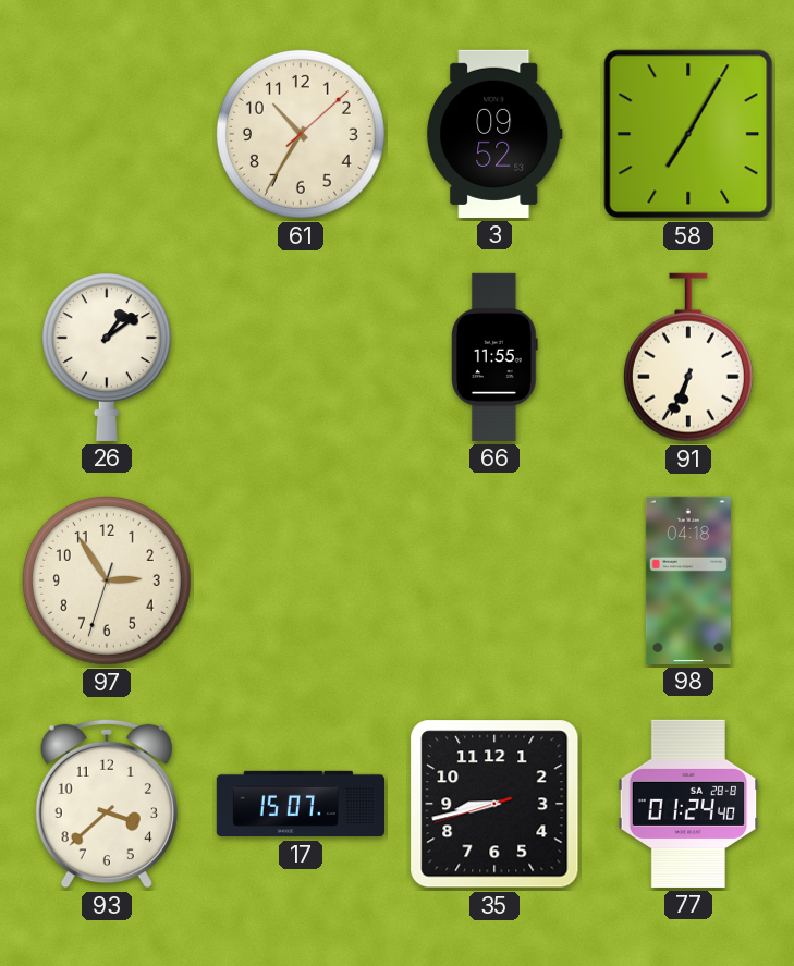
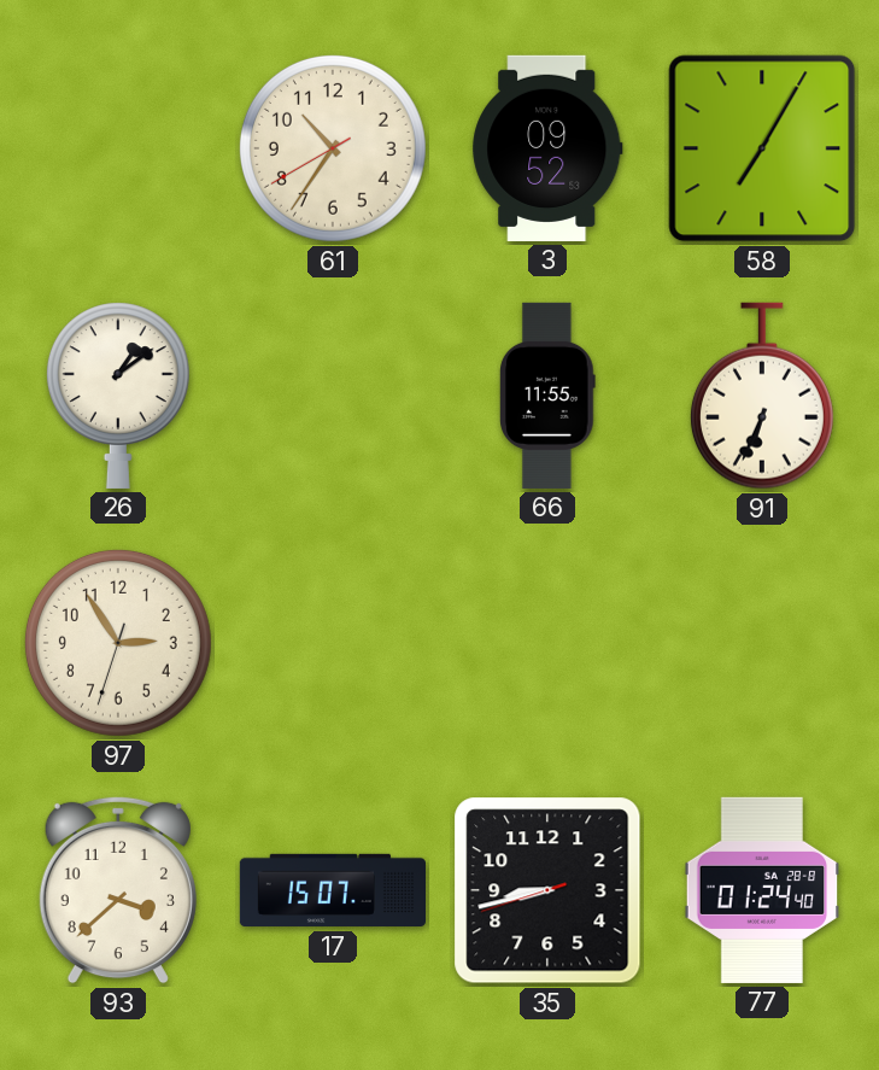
61: 10:35:08 -> 10:35:40
98: 04:18 -> none
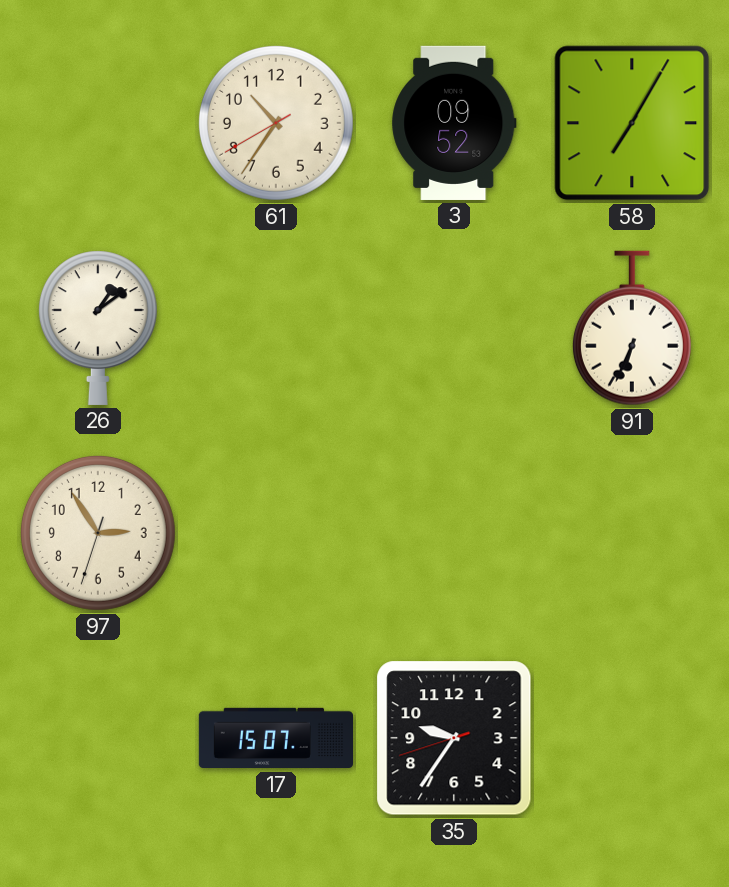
66: 11:55 -> none
93: 3:38 -> none
35: 8:42 -> 9:35
77: 01:24 -> none
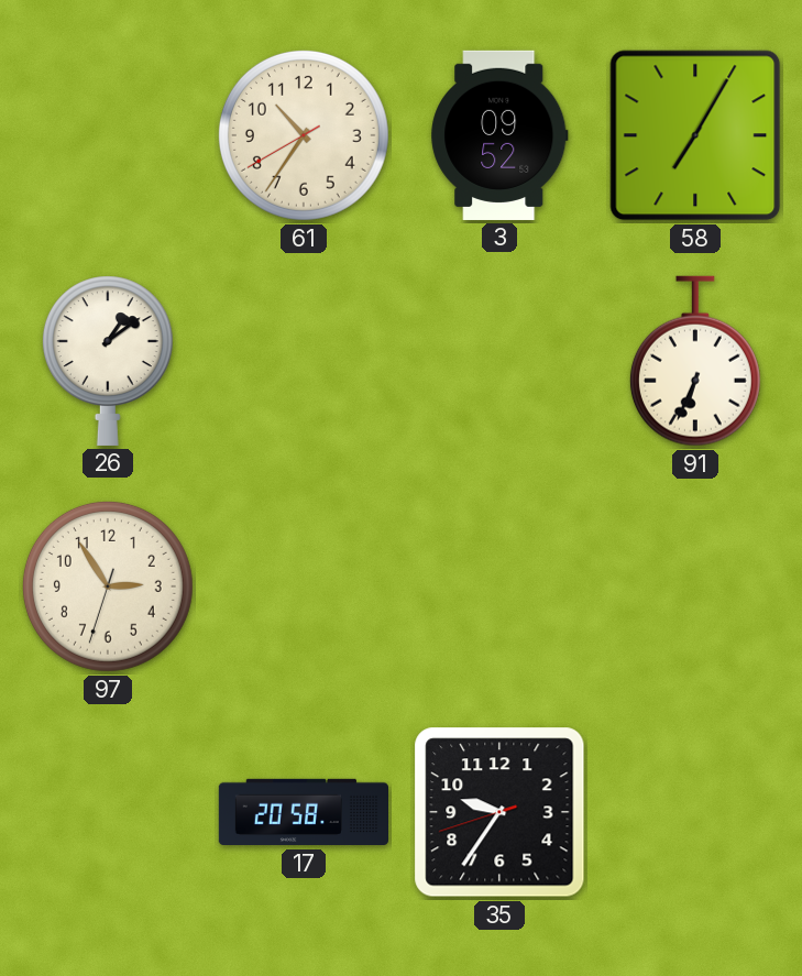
17: 15:07 -> 20:58
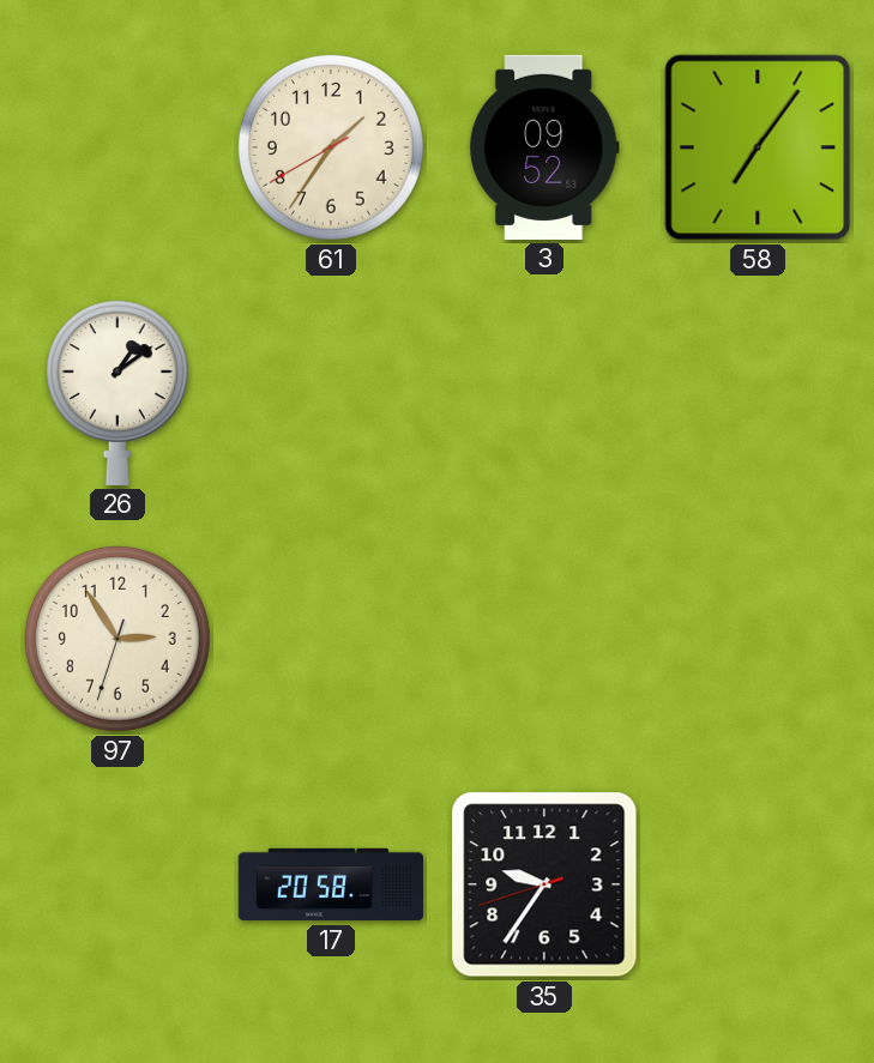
61: 10:35 -> 1:35
58: 7:05 -> 7:06
91: 6:34 -> none
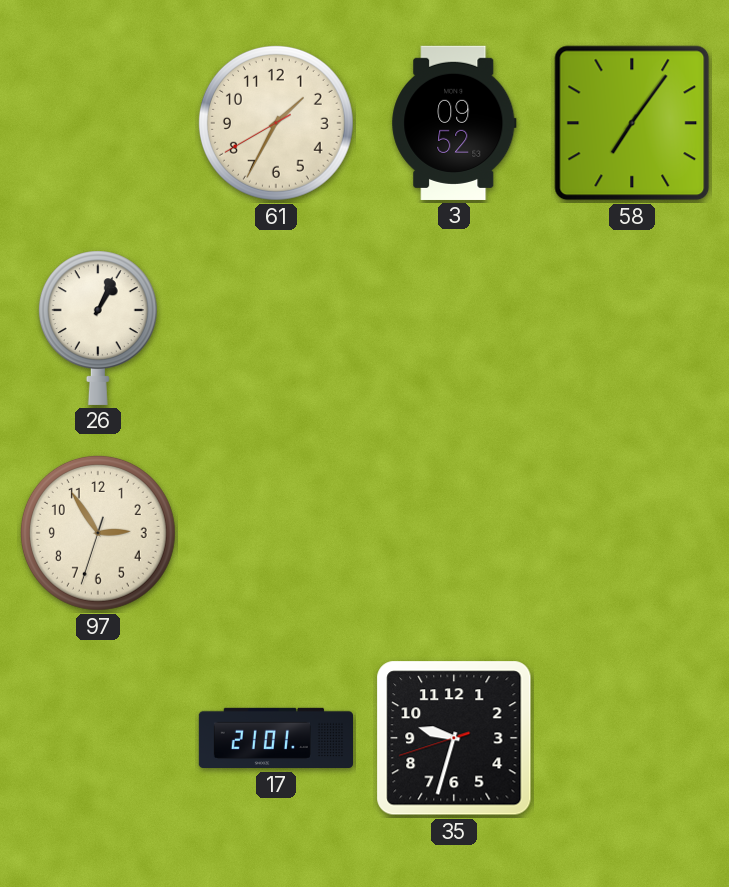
61: 1:35 -> 1:34
26: 1:09 -> 1:04
17: 20:58 -> 21:01
35: 9:35 -> 9:32
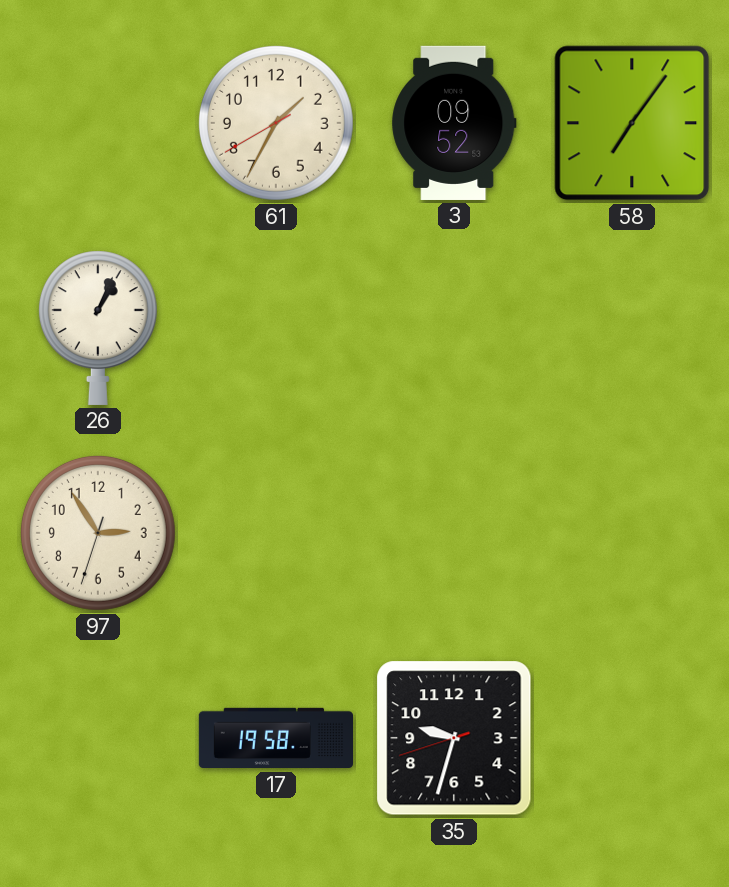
17: 21:01 -> 19:58
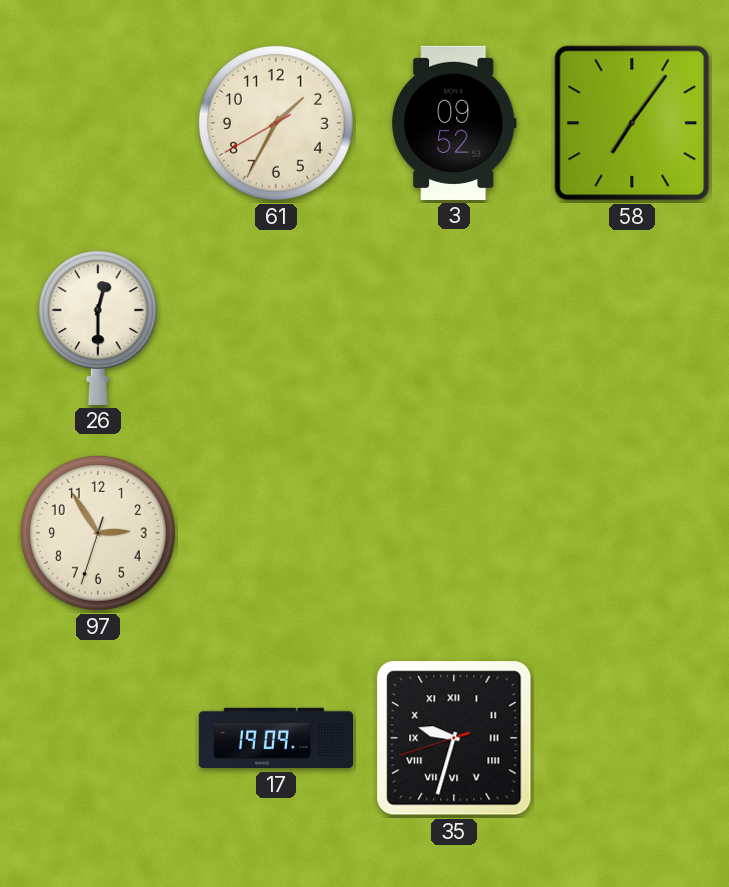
26: 1:04 -> 12:30
17: 19:58 -> 19:09
35 numerals: Arabic -> Roman
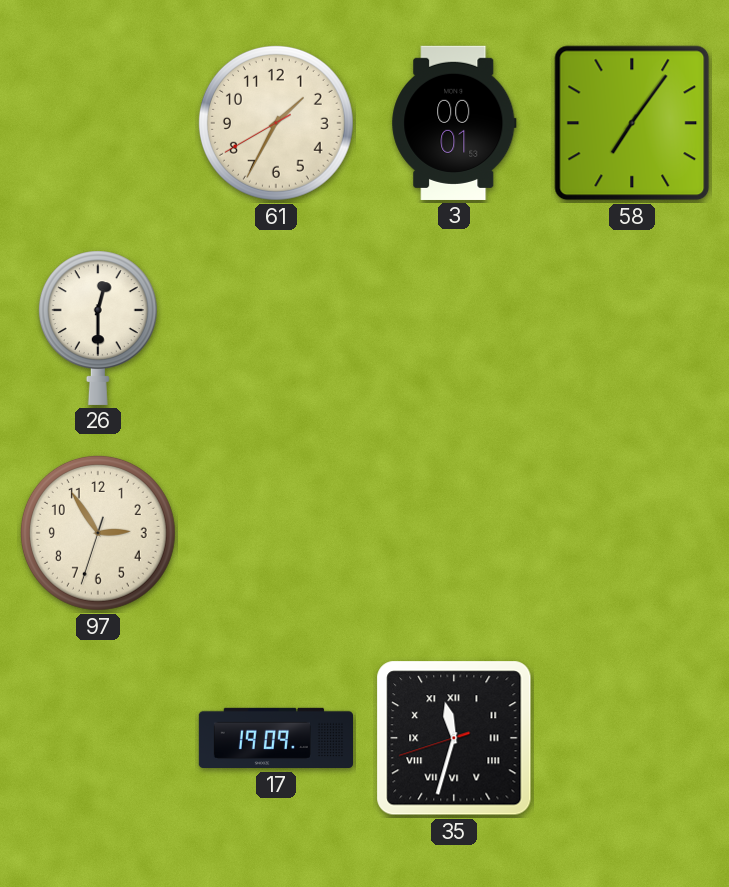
3: 09:52 -> 00:01
35: 9:32 -> 11:32
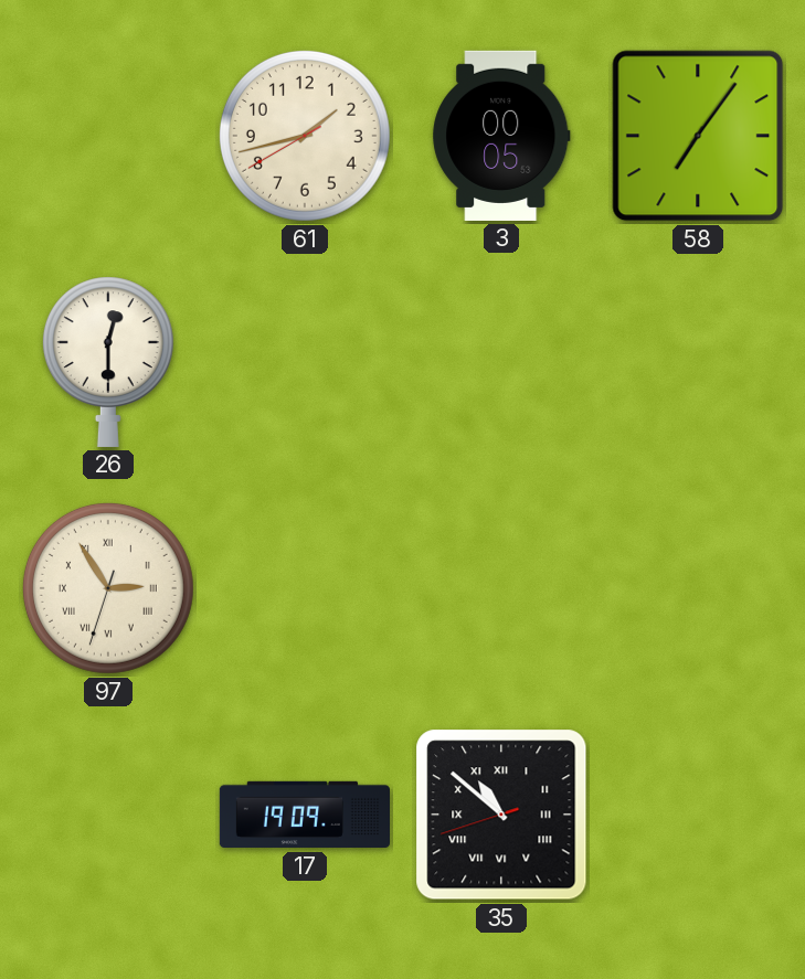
61: 1:34 -> 1:42
3: 00:01 -> 00:05
97 numerals: Arabic -> Roman
35: 11:32 -> 10:51
